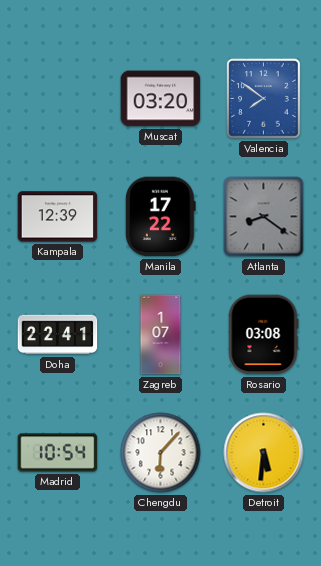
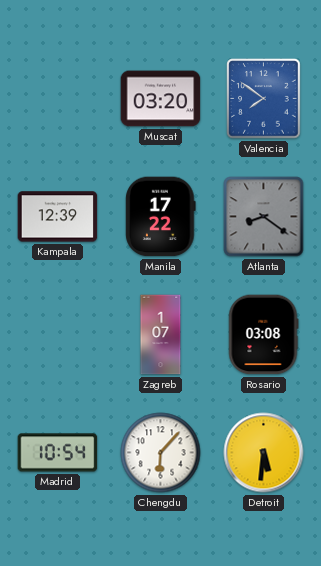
Doha: 22:41 -> none
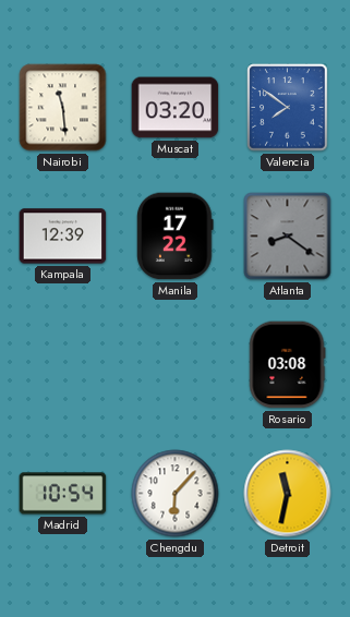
Nairobi: none -> 11:29
Zagreb: 1:07 -> none
Detroit: 5:31 -> 11:32
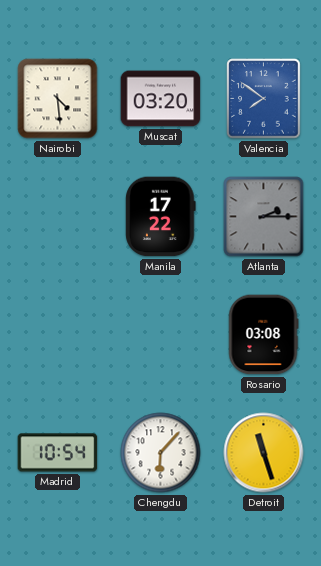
Nairobi: 11:29 -> 4:29
Kampala: 12:39 -> none
Atlanta: 8:21 -> 2:15
Detroit: 11:32 -> 11:27
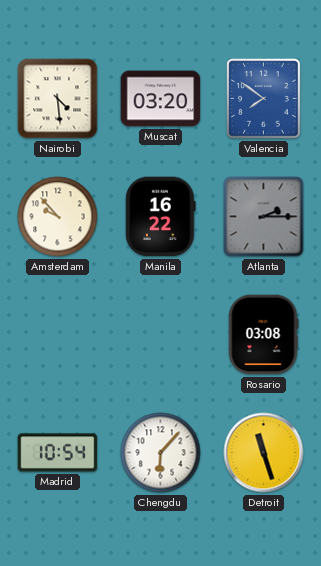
Amsterdam: none -> 9:53
Manila: 17:22 -> 16:22
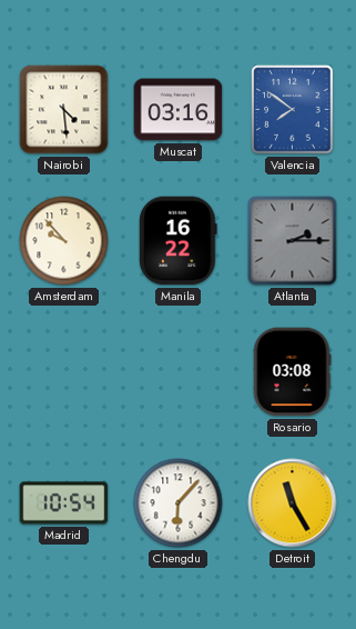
Muscat: 03:20 -> 03:16
Detroit: 11:27 -> 11:25
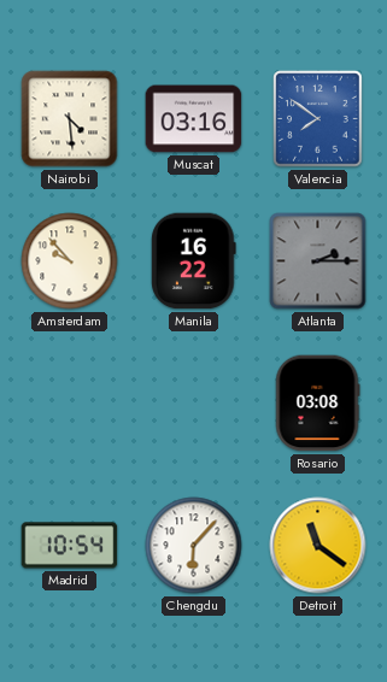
Detroit: 11:25 -> 11:21
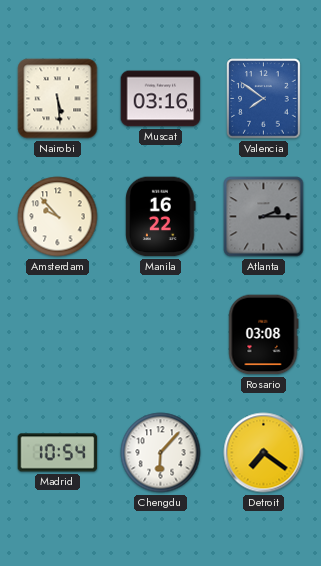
Nairobi: 4:29 -> 5:29
Detroit: 11:21 -> 7:21
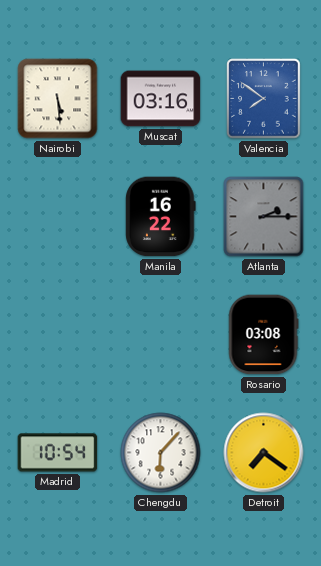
Amsterdam: 9:53 -> none
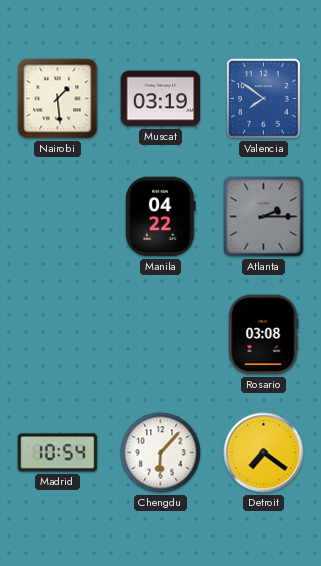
Nairobi: 5:29 -> 1:29
Muscat: 03:16 -> 03:19
Manila: 16:22 -> 04:22
